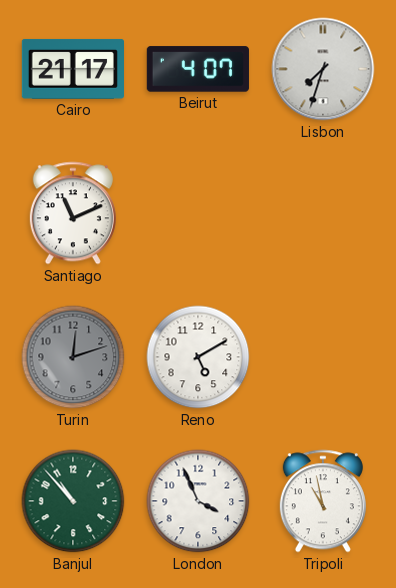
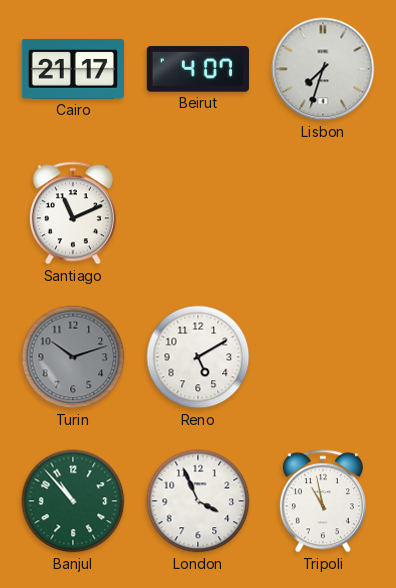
Turin: 12:12 -> 10:12
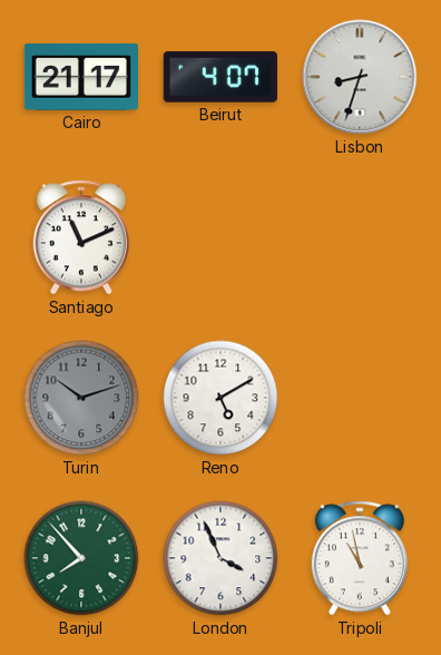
Lisbon: 7:33 -> 8:33
Banjul: 10:53 -> 7:53
